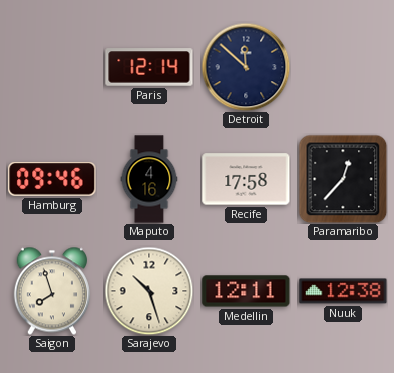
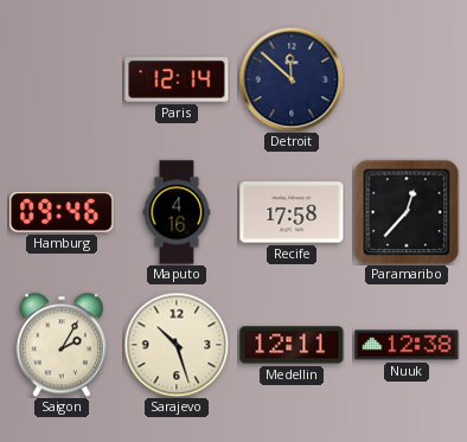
Saigon: 7:57 -> 2:05
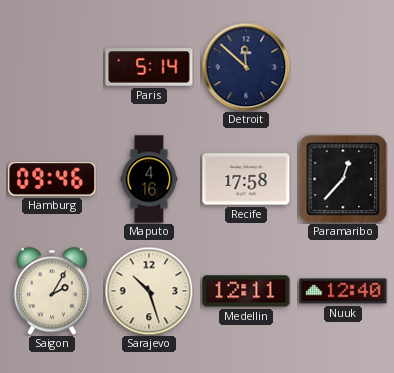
Paris: 12:14 -> 5:14
Nuuk: 12:38 -> 12:40
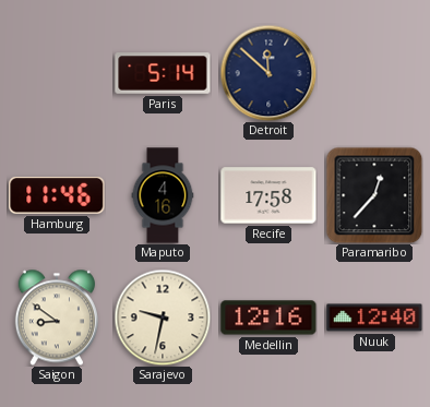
Hamburg: 09:46 -> 11:46
Saigon: 2:05 -> 8:51
Sarajevo: 10:27 -> 9:32
Medellin: 12:11 -> 12:16
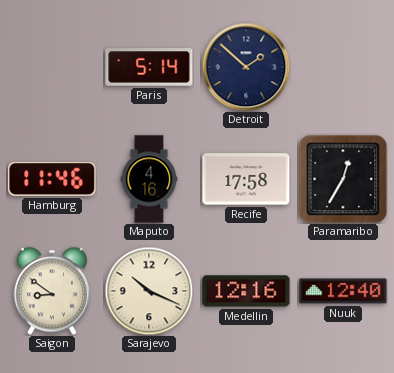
Detroit: 11:52 -> 1:52
Paramaribo: 12:37 -> 12:35
Sarajevo: 9:32 -> 10:19
